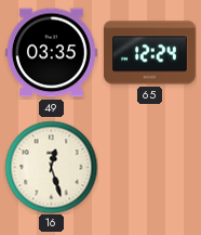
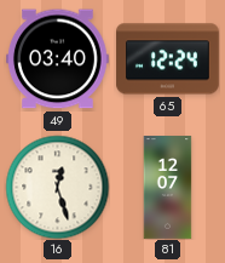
49: 03:35 -> 03:40
81: none -> 12:07
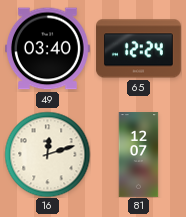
16: 12:27 -> 12:12
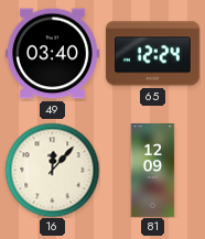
16: 12:12 -> 12:07
81: 12:07 -> 12:09
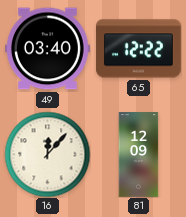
65: 12:24 -> 12:22
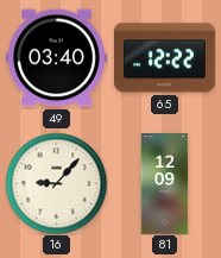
16: 12:07 -> 9:07
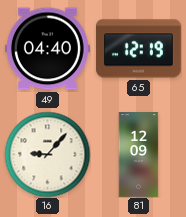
49: 03:40 -> 04:40
65: 12:22 -> 12:19
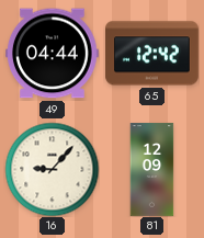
49: 04:40 -> 04:44
65: 12:19 -> 12:42
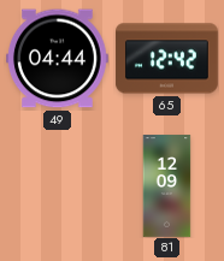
16: 9:07 -> none
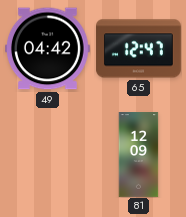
49: 04:44 -> 04:42
65: 12:42 -> 12:47
